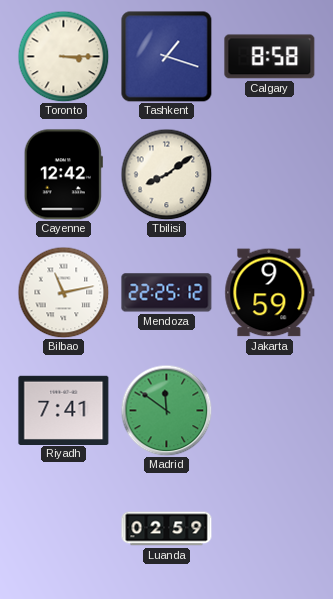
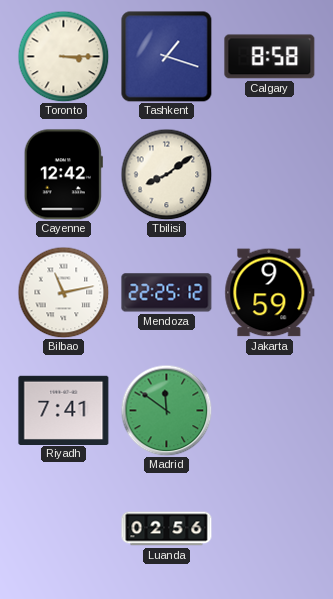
Luanda: 02:59 -> 02:56
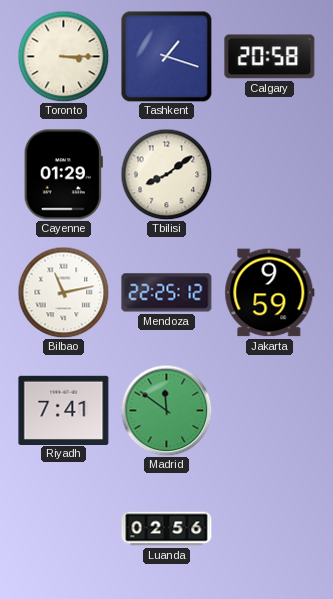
Calgary: 8:58 -> 20:58
Cayenne: 12:42 -> 01:29
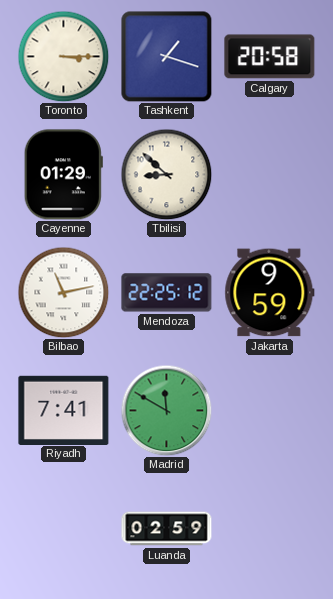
Tbilisi: 8:09 -> 8:52
Madrid: 11:51 -> 11:50
Luanda: 02:56 -> 02:59
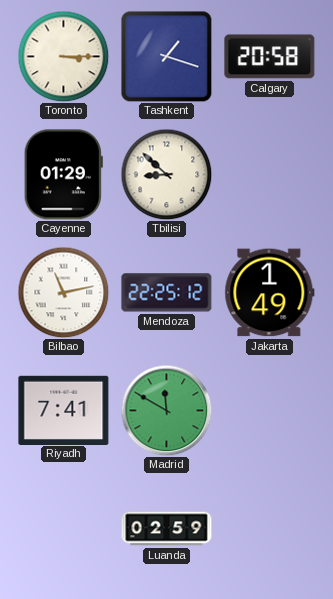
Jakarta: 9:59 -> 1:49
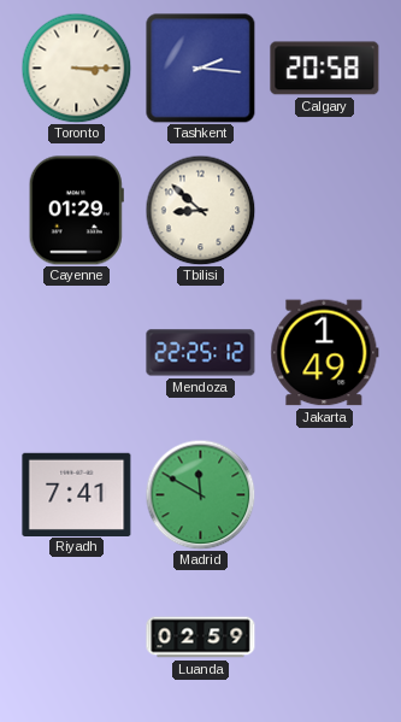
Tashkent: 1:18 -> 2:16
Bilbao: 11:13 -> none
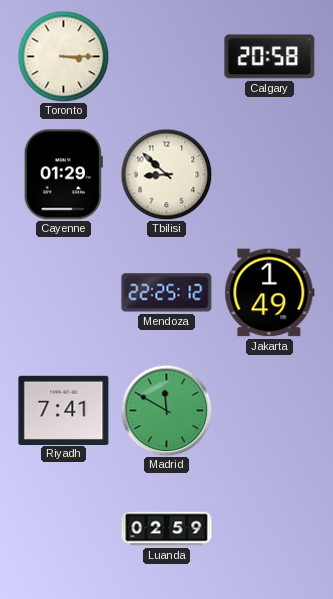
Tashkent: 2:16 -> none
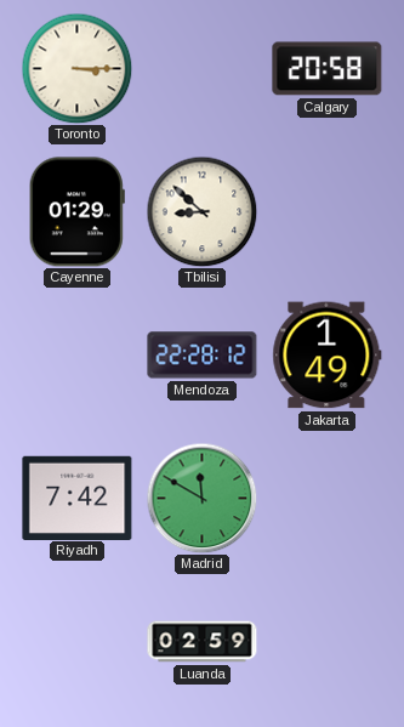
Mendoza: 22:25 -> 22:28
Riyadh: 7:41 -> 7:42
